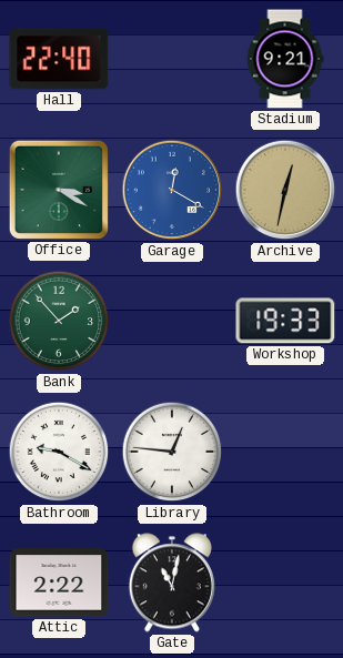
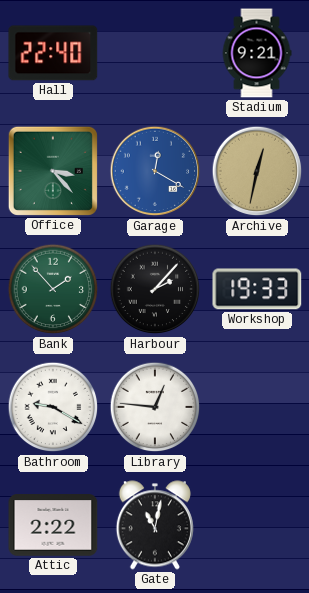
Office: 3:20 -> 3:23
Harbour: none -> 2:07
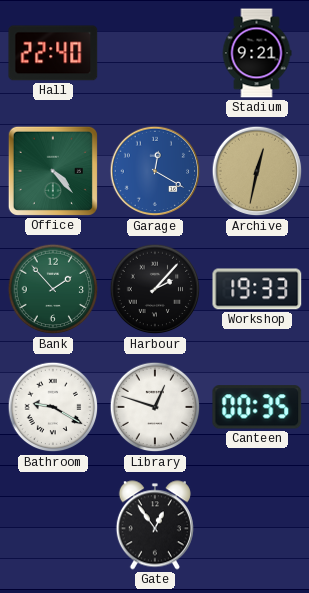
Office: 3:23 -> 4:23
Library: 12:46 -> 12:48
Canteen: none -> 00:35
Attic: 2:22 -> none
Gate: 11:02 -> 12:54
